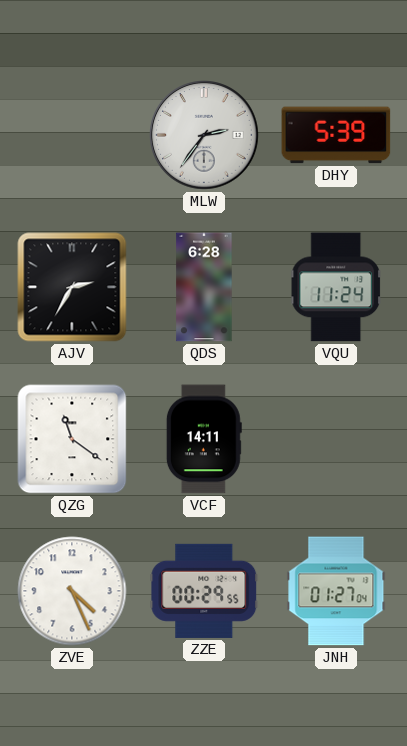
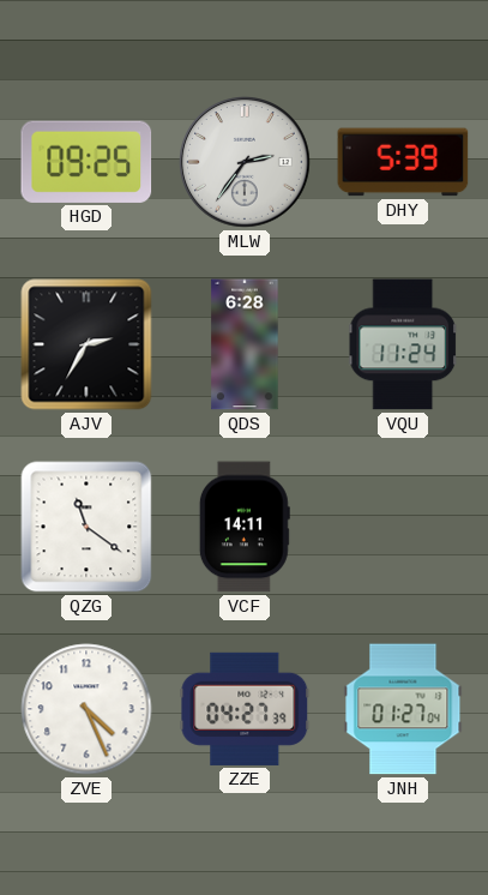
HGD: none -> 09:25
ZZE: 00:29 -> 04:27
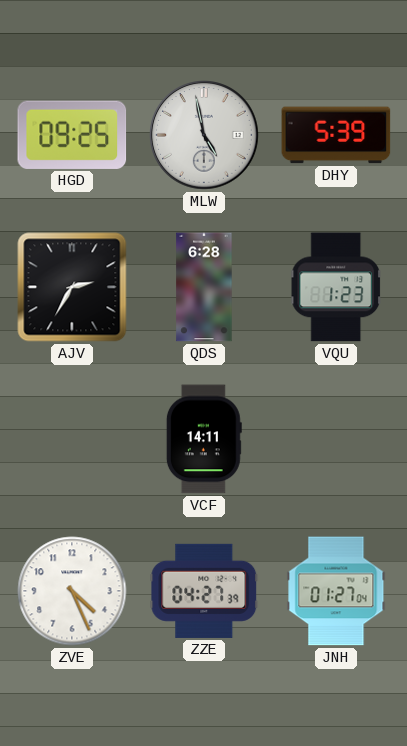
MLW: 2:36 -> 4:58
VQU: 11:24 -> 1:23
QZG: 11:21 -> none
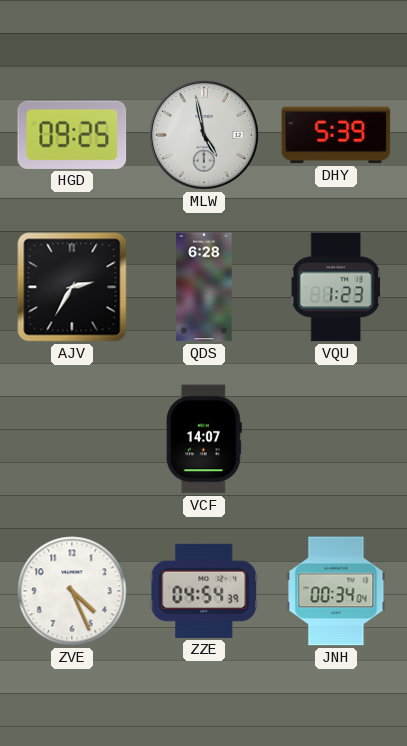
VCF: 14:11 -> 14:07
ZZE: 04:27 -> 04:54
JNH: 01:27 -> 00:34
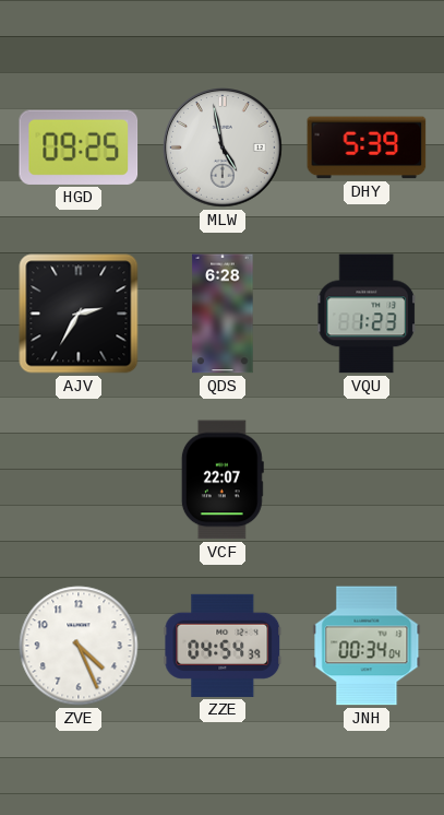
VCF: 14:07 -> 22:07
